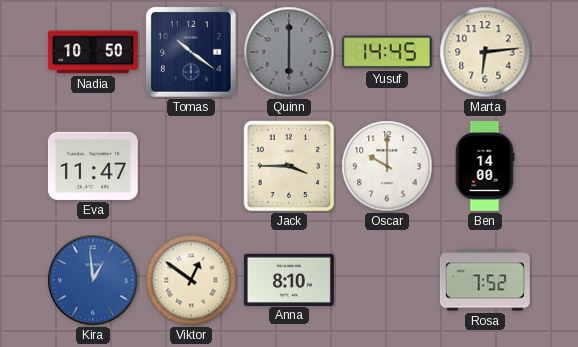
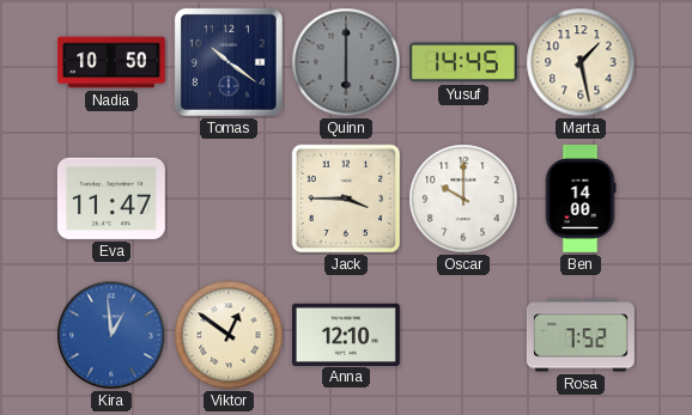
Marta: 6:14 -> 1:28
Anna: 8:10 -> 12:10
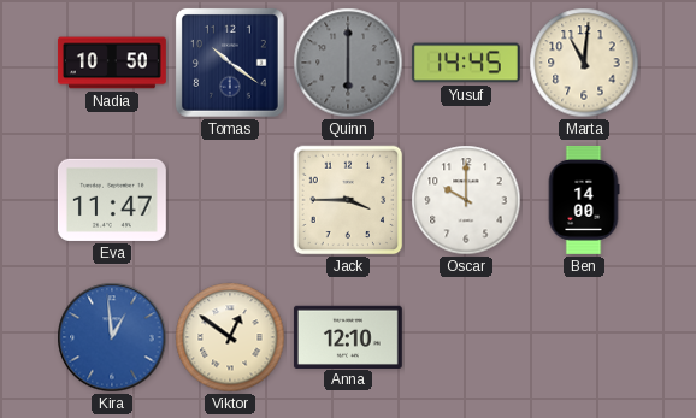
Marta: 1:28 -> 11:01
Rosa: 7:52 -> none
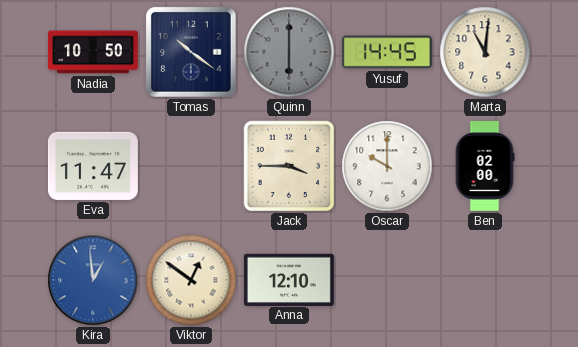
Ben: 14:00 -> 02:00
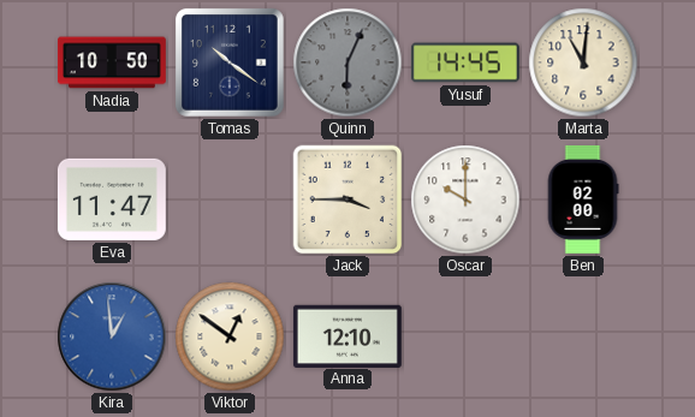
Quinn: 6:00 -> 6:04
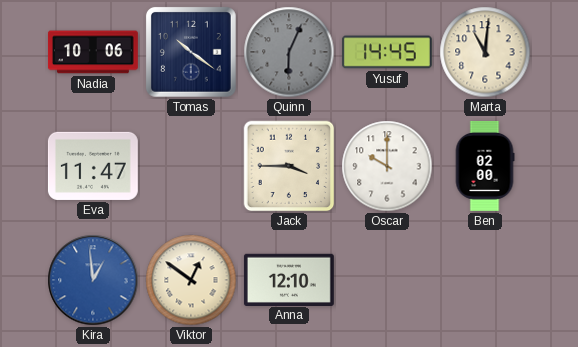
Nadia: 10:50 -> 10:06
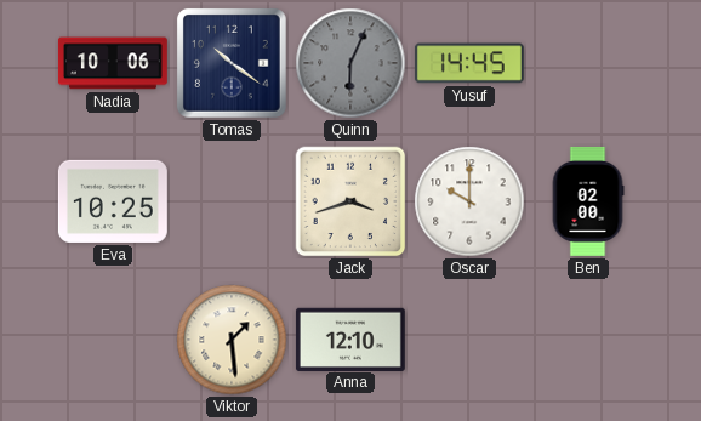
Marta: 11:01 -> none
Eva: 11:47 -> 10:25
Jack: 3:45 -> 3:42
Kira: 12:59 -> none
Viktor: 12:51 -> 1:29
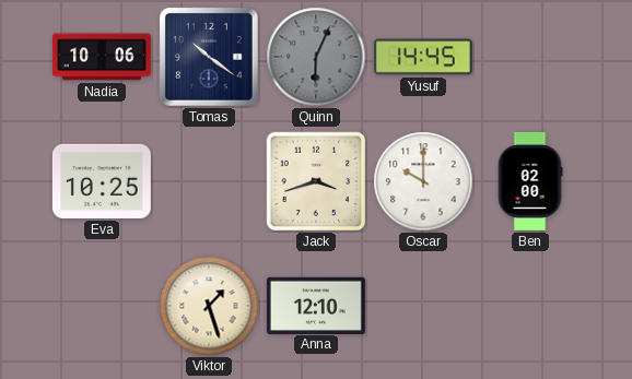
Viktor: 1:29 -> 1:27
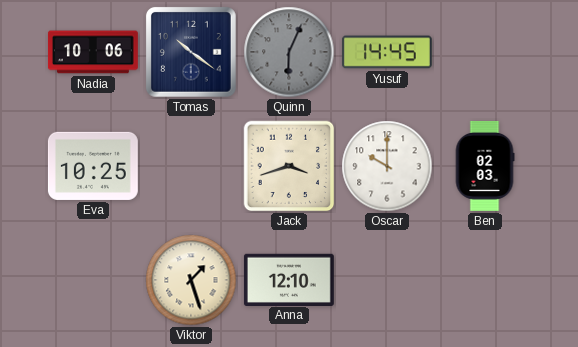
Ben: 02:00 -> 02:03
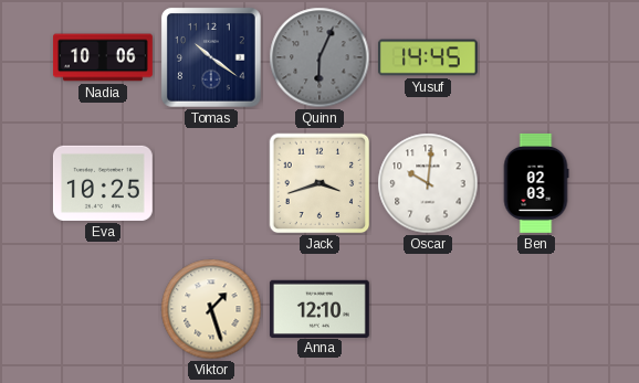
Oscar: 10:00 -> 10:01
